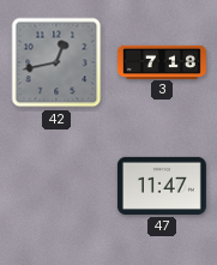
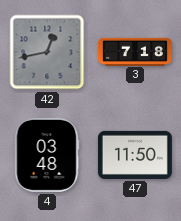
4: none -> 03:48
47: 11:47 -> 11:50
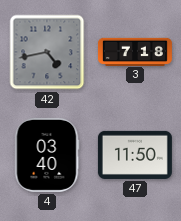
42: 12:43 -> 4:43
4: 03:48 -> 03:40
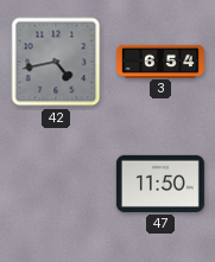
3: 7:18 -> 6:54
4: 03:40 -> none
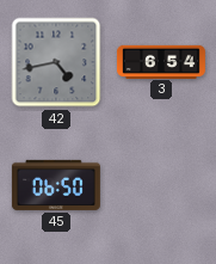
45: none -> 06:50
47: 11:50 -> none
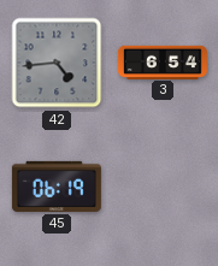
42: 4:43 -> 4:44
45: 06:50 -> 06:19
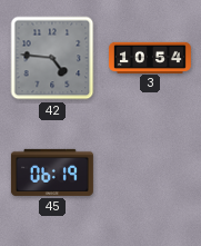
42: 4:44 -> 4:46
3: 6:54 -> 10:54
